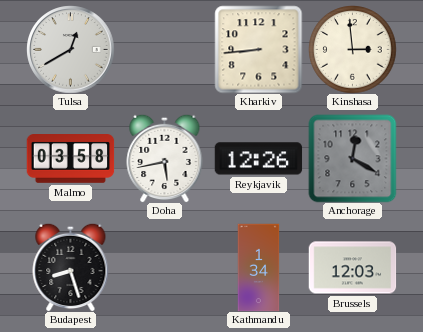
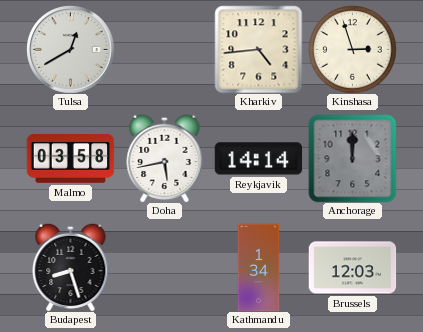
Kharkiv: 8:44 -> 4:44
Kinshasa: 2:59 -> 2:57
Reykjavik: 12:26 -> 14:14
Anchorage: 12:20 -> 12:00
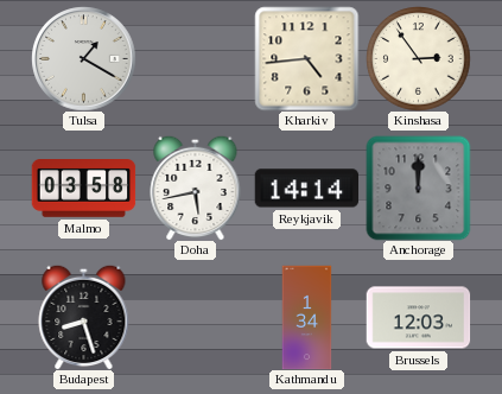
Tulsa: 12:40 -> 1:20
Kinshasa: 2:57 -> 2:54
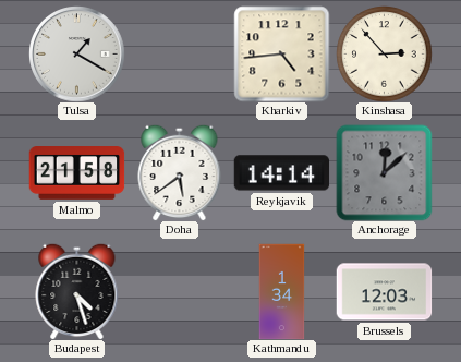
Kinshasa: 2:54 -> 2:53
Malmo: 03:58 -> 21:58
Doha: 5:43 -> 5:39
Anchorage: 12:00 -> 12:08
Budapest: 8:27 -> 4:27
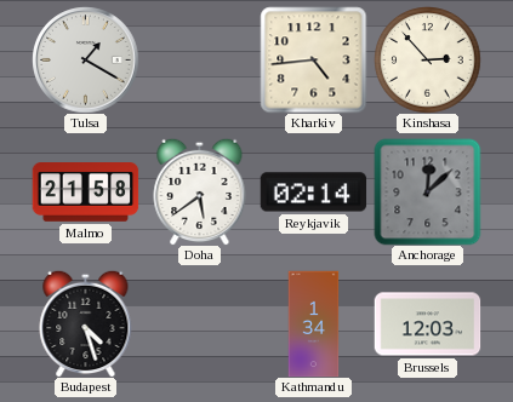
Reykjavik: 14:14 -> 02:14
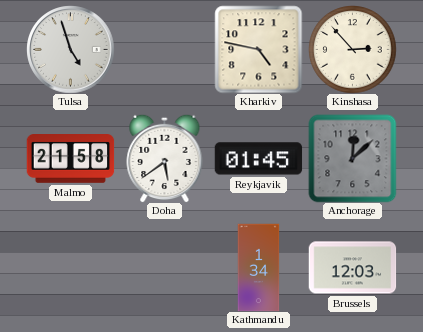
Tulsa: 1:20 -> 4:57
Kharkiv: 4:44 -> 4:47
Reykjavik: 02:14 -> 01:45
Budapest: 4:27 -> none
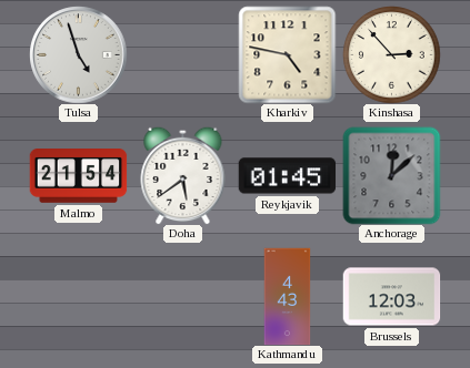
Malmo: 21:58 -> 21:54
Kathmandu: 1:34 -> 4:43
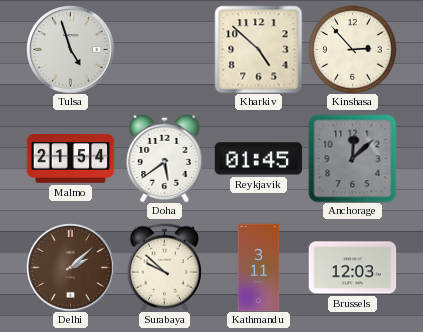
Kharkiv: 4:47 -> 4:52
Delhi: none -> 2:08
Surabaya: none -> 9:52
Kathmandu: 4:43 -> 3:11
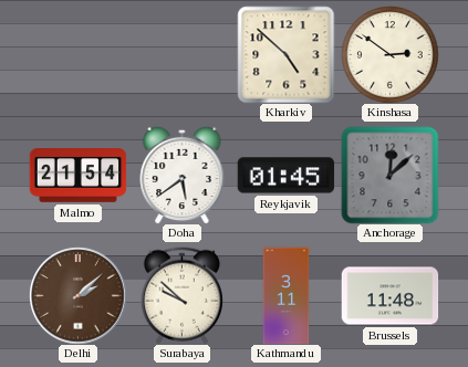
Tulsa: 4:57 -> none
Kinshasa: 2:53 -> 2:51
Brussels: 12:03 -> 11:48
